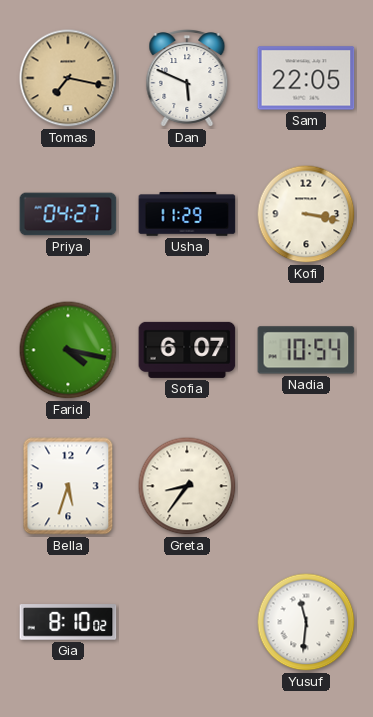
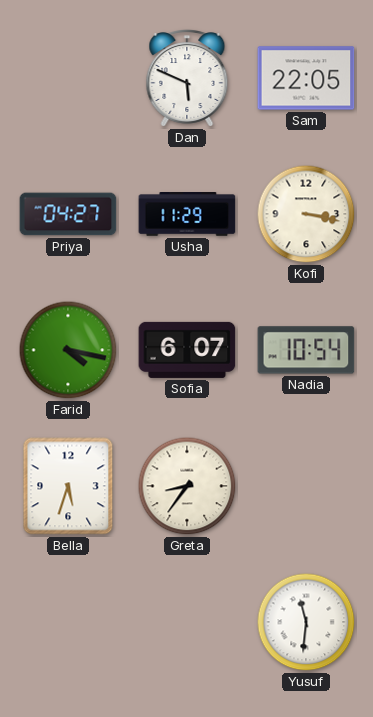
Tomas: 7:17 -> none
Gia: 8:10 -> none
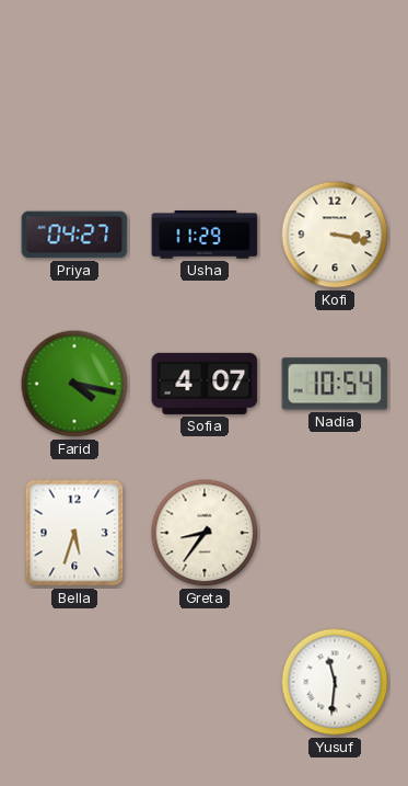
Dan: 5:49 -> none
Sam: 22:05 -> none
Sofia: 6:07 -> 4:07
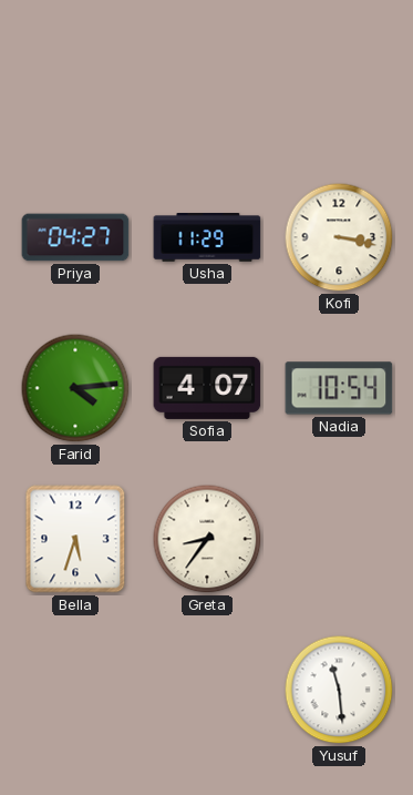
Farid: 4:17 -> 4:14
Yusuf: 11:31 -> 11:29
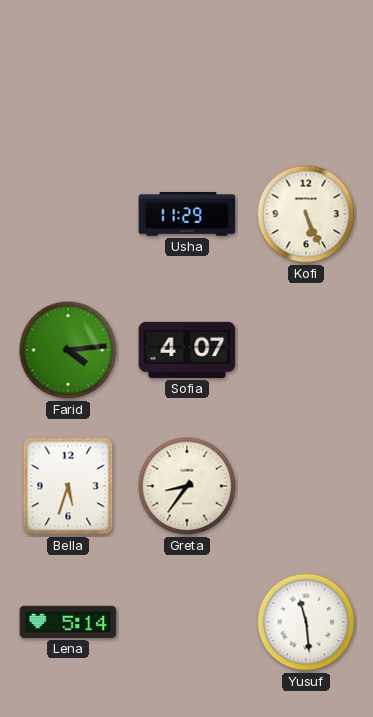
Priya: 04:27 -> none
Kofi: 3:17 -> 5:26
Nadia: 10:54 -> none
Lena: none -> 5:14
